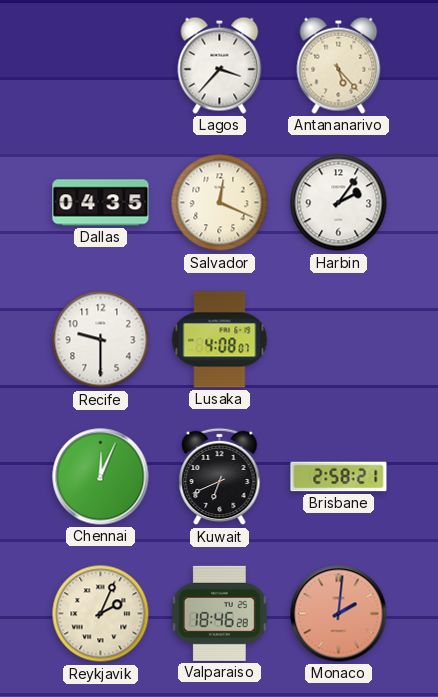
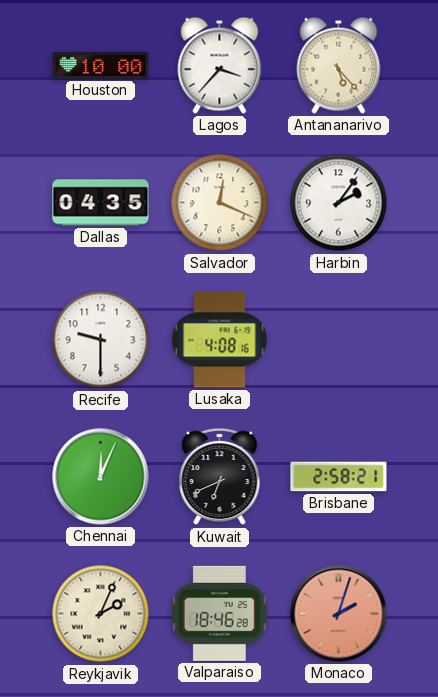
Houston: none -> 10:00
Lusaka: 4:08:07 -> 4:08:16
Monaco: 2:01 -> 2:03
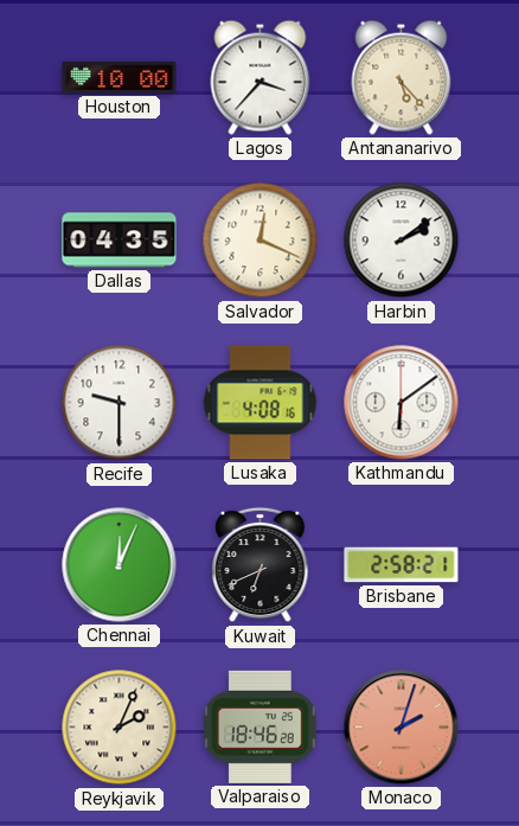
Harbin: 2:06 -> 2:09
Kathmandu: none -> 6:09
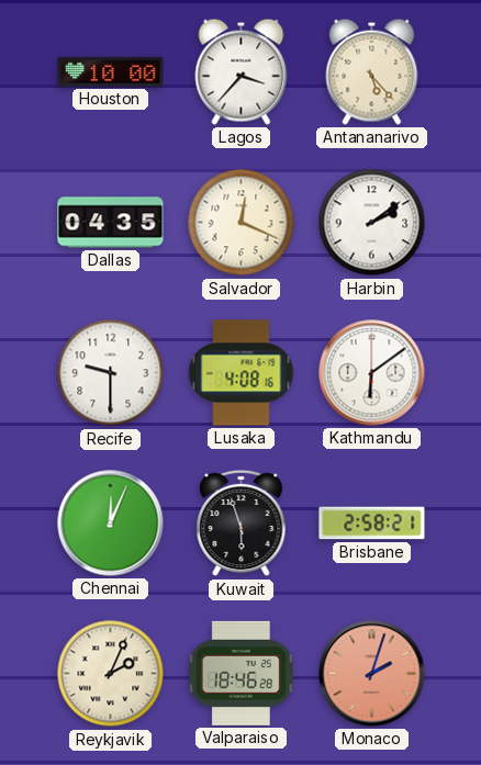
Kuwait: 6:41 -> 5:57
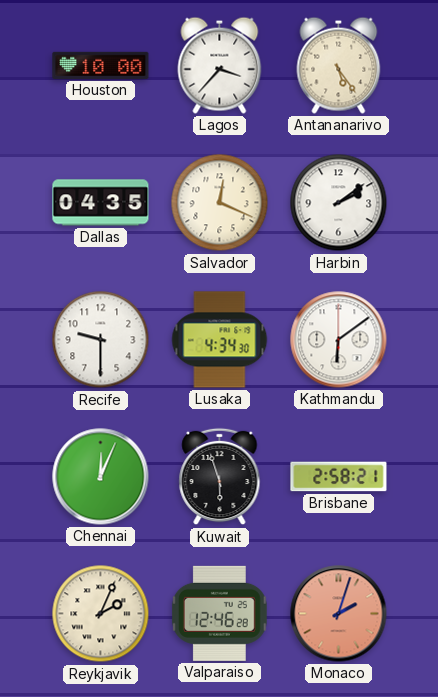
Antananarivo: 5:23 -> 5:24
Lusaka: 4:08 -> 4:34
Valparaiso: 18:46 -> 12:46
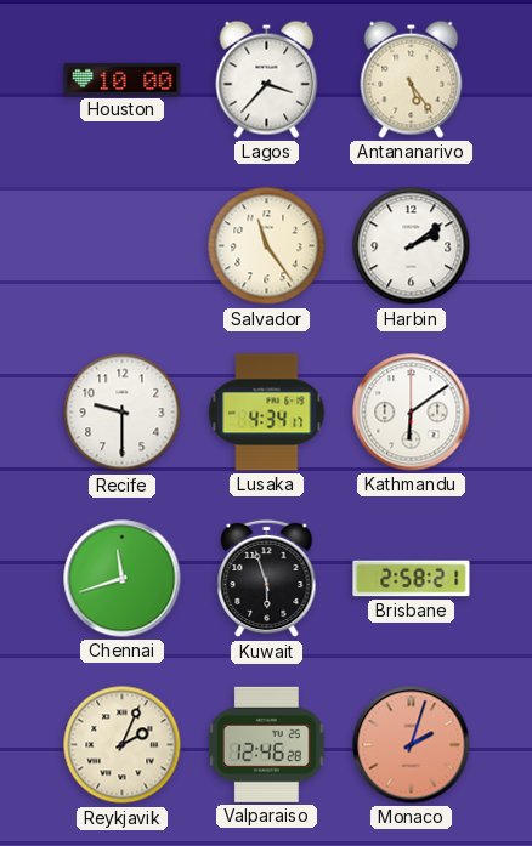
Dallas: 04:35 -> none
Salvador: 12:19 -> 11:24
Lusaka: 4:34:30 -> 4:34:17
Chennai: 12:04 -> 11:42
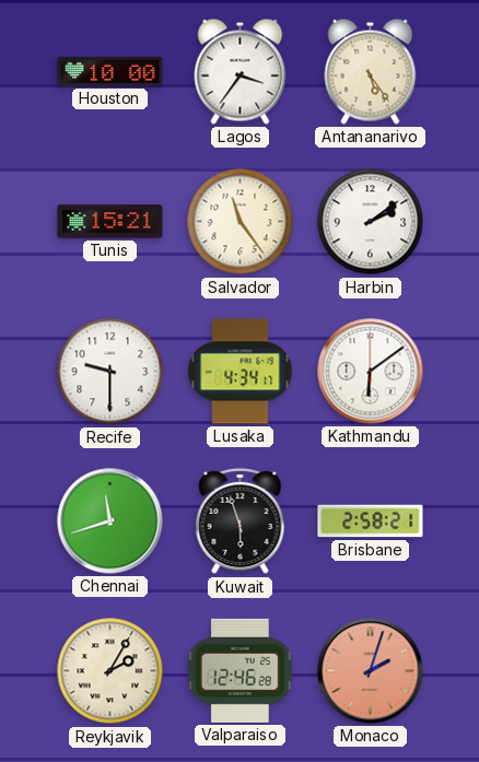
Lagos: 3:37 -> 3:36
Tunis: none -> 15:21
Reykjavik: 2:04 -> 2:05
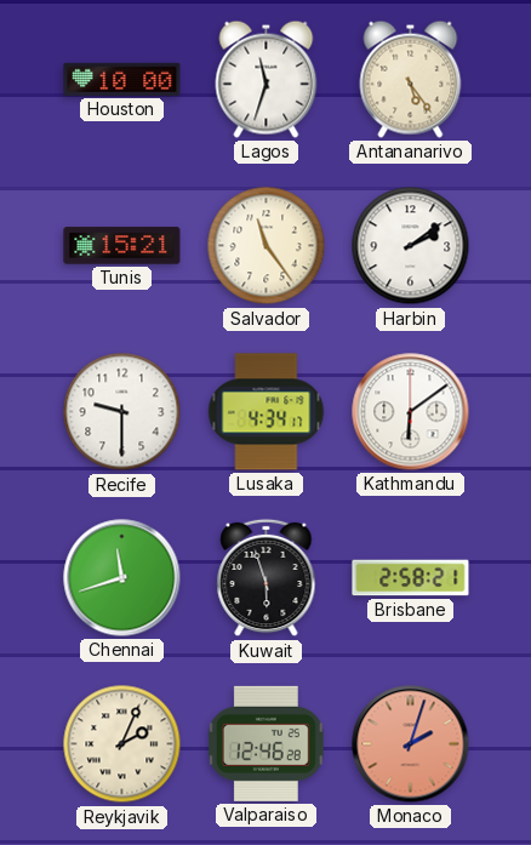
Lagos: 3:36 -> 11:33
Reykjavik: 2:05 -> 2:04
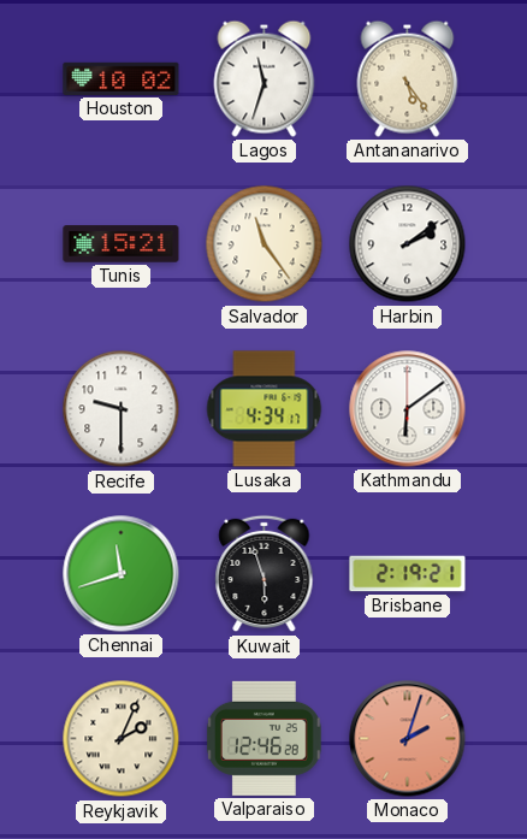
Houston: 10:00 -> 10:02
Brisbane: 2:58 -> 2:19
